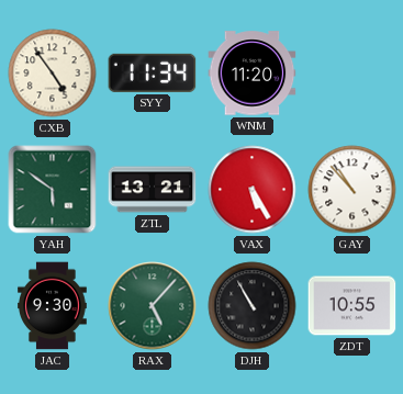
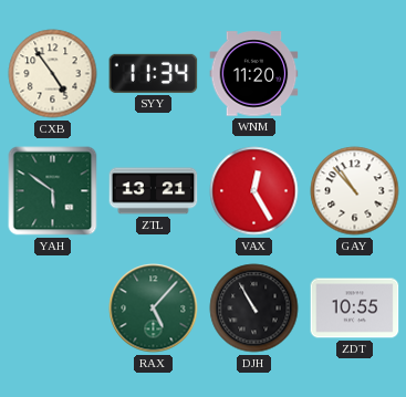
VAX: 5:25 -> 12:25
JAC: 9:30 -> none
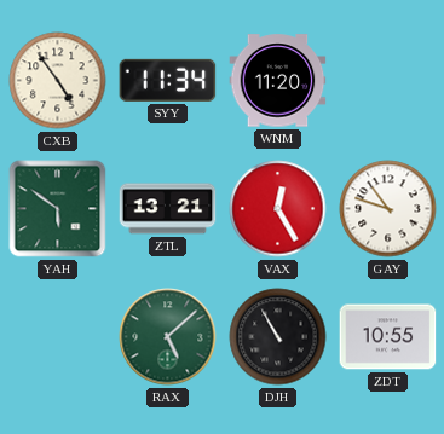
GAY: 10:53 -> 10:48
RAX: 5:07 -> 5:08
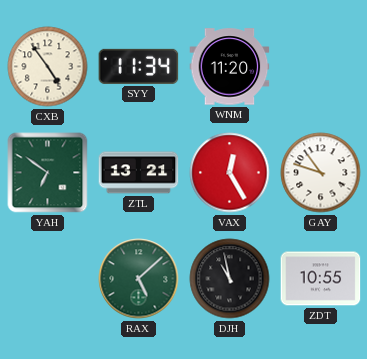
YAH: 5:51 -> 6:51
DJH: 10:55 -> 10:58
